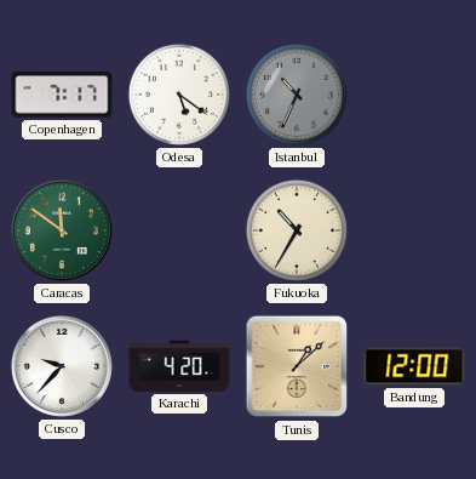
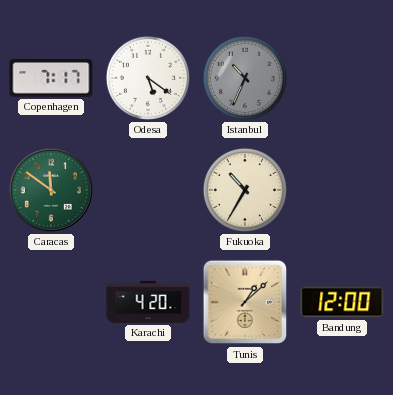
Cusco: 9:37 -> none
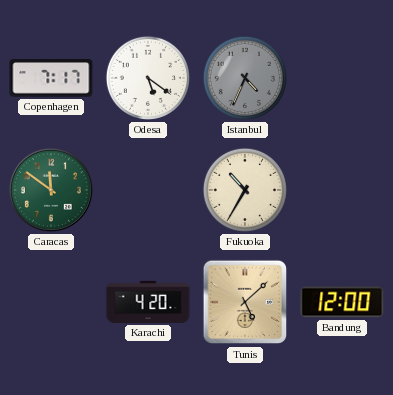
Istanbul: 10:34 -> 4:34
Tunis: 1:08 -> 5:08
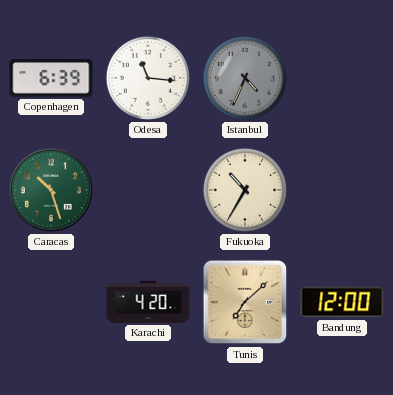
Copenhagen: 7:17 -> 6:39
Odesa: 5:21 -> 11:16
Caracas: 11:51 -> 10:27
Tunis: 5:08 -> 7:08
